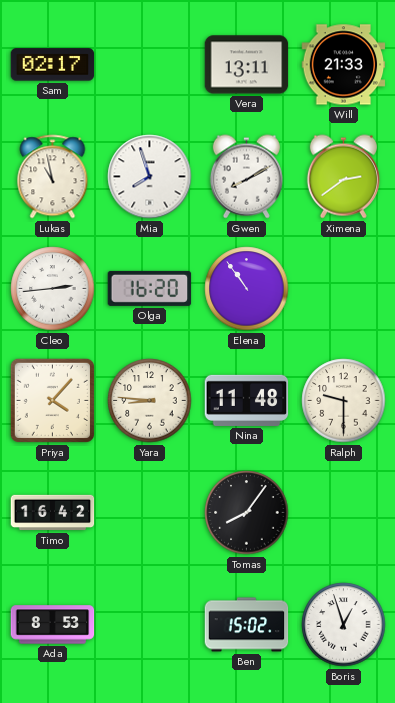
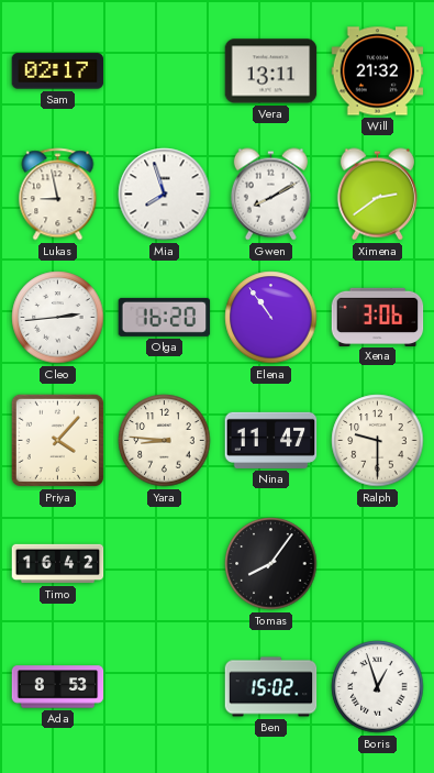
Will: 21:33 -> 21:32
Lukas: 10:58 -> 8:58
Xena: none -> 3:06
Nina: 11:48 -> 11:47
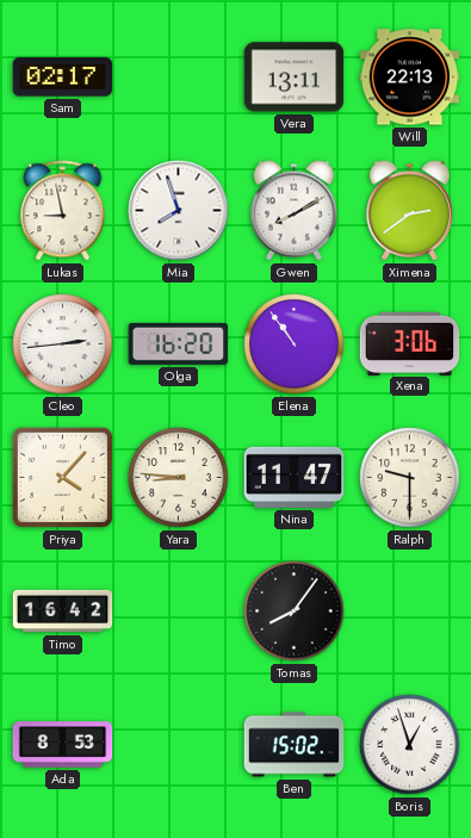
Will: 21:32 -> 22:13
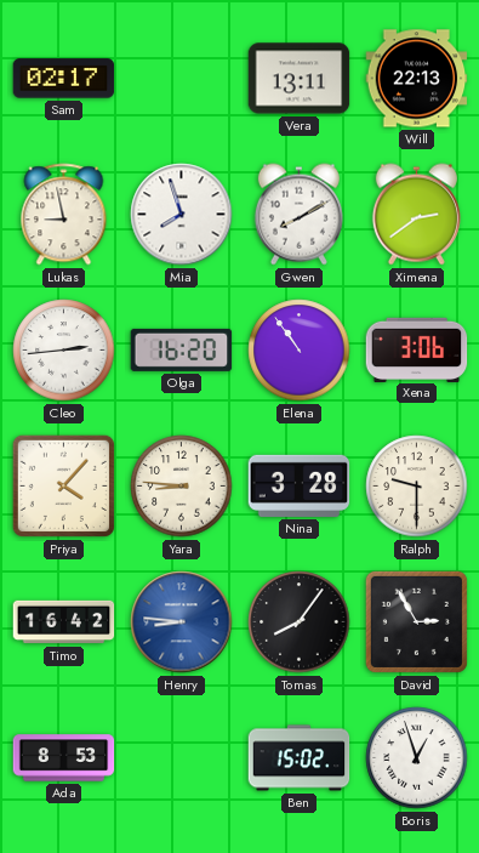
Nina: 11:47 -> 3:28
Henry: none -> 8:46
David: none -> 2:55
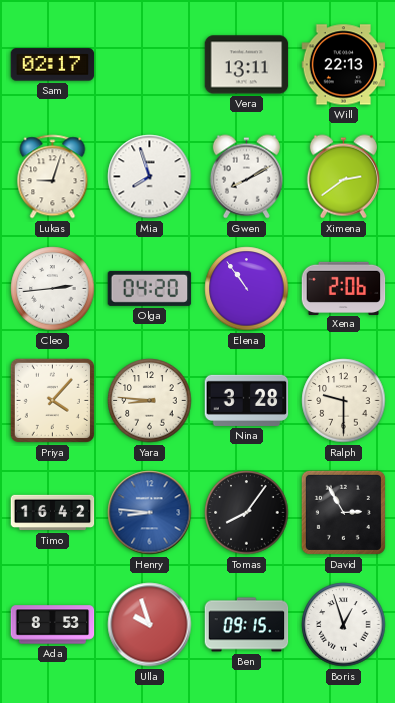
Lukas: 8:58 -> 9:03
Olga: 16:20 -> 04:20
Xena: 3:06 -> 2:06
Ulla: none -> 9:57
Ben: 15:02 -> 09:15
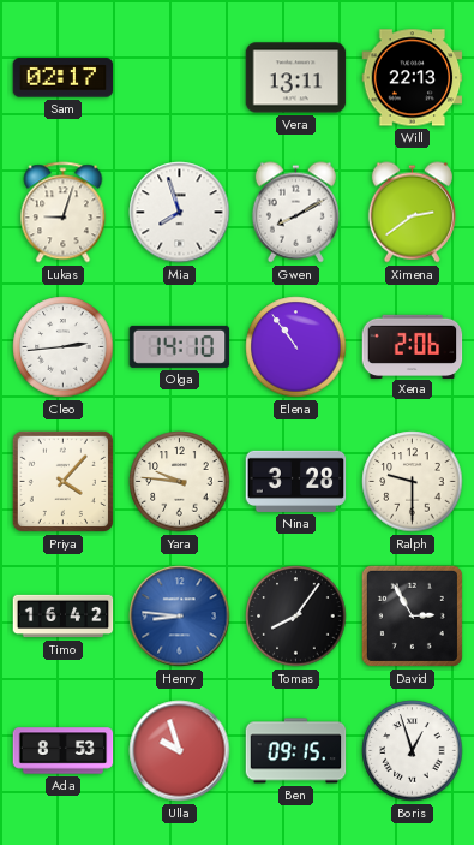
Olga: 04:20 -> 14:10
Yara: 8:46 -> 9:46
